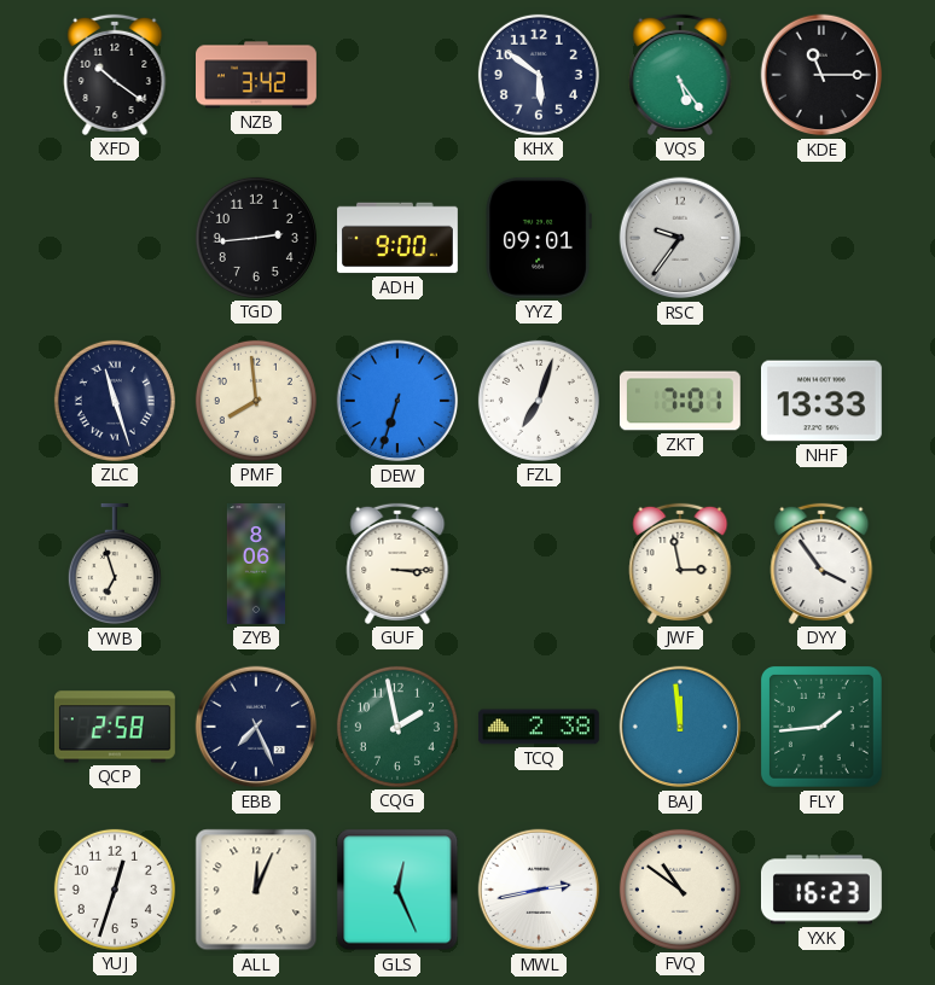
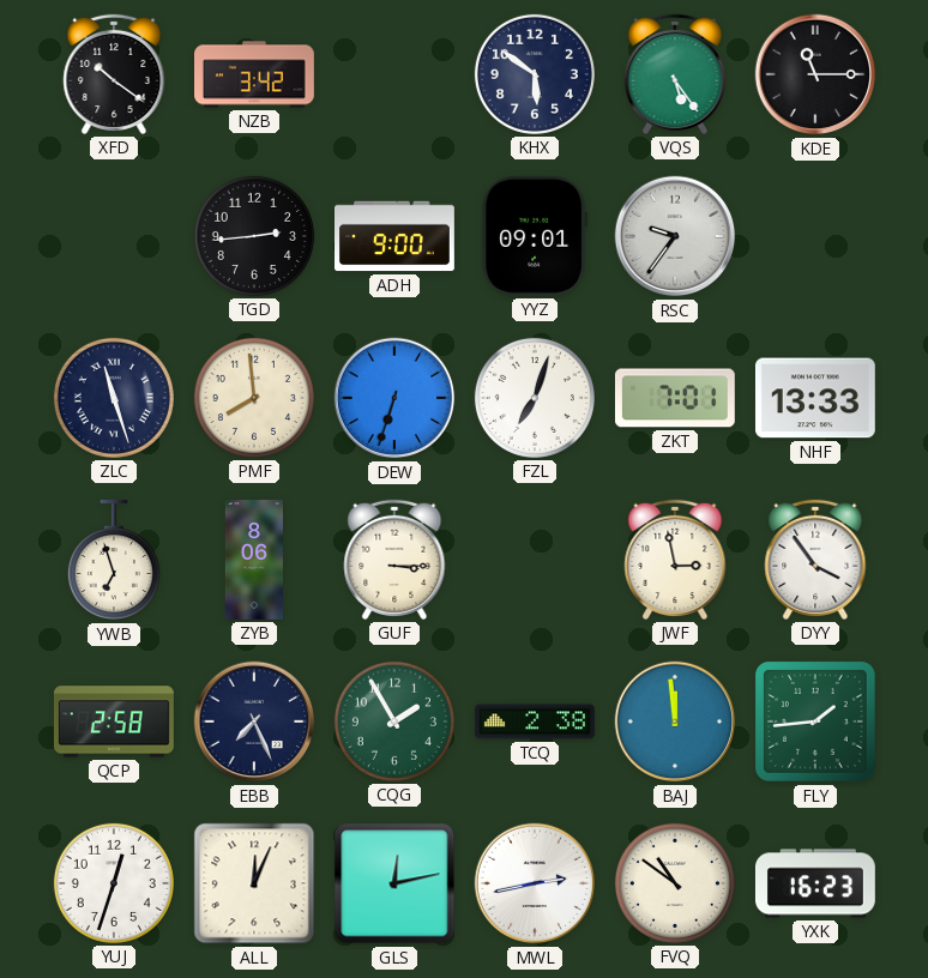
CQG: 1:58 -> 1:55
GLS: 12:26 -> 12:13
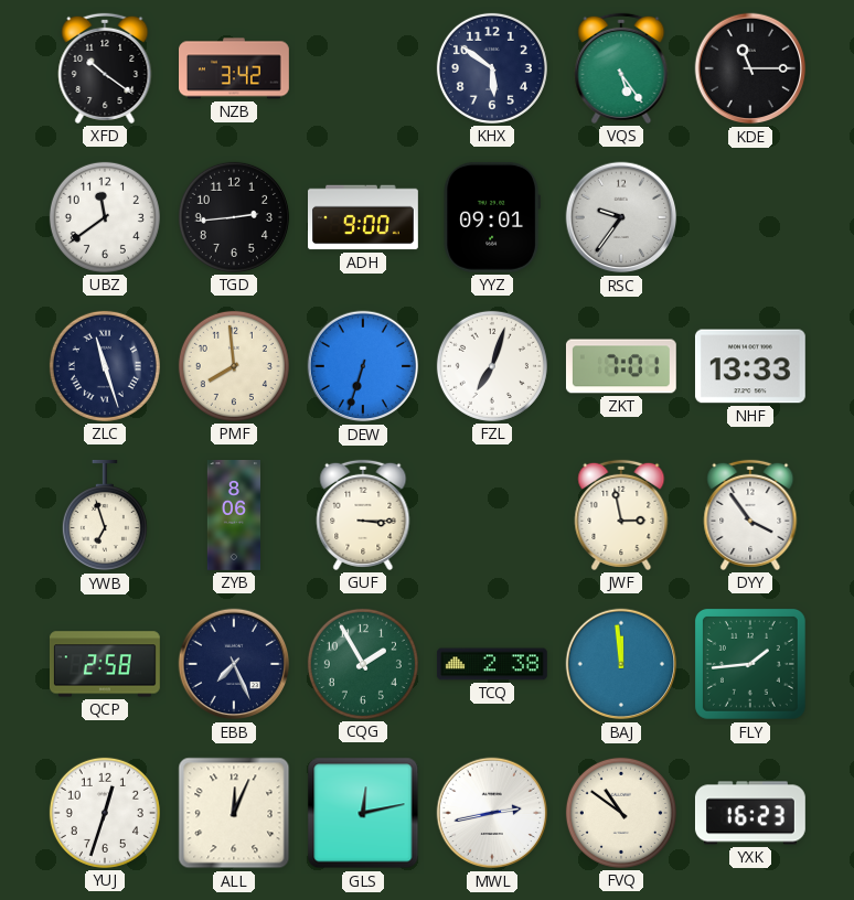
UBZ: none -> 11:39
